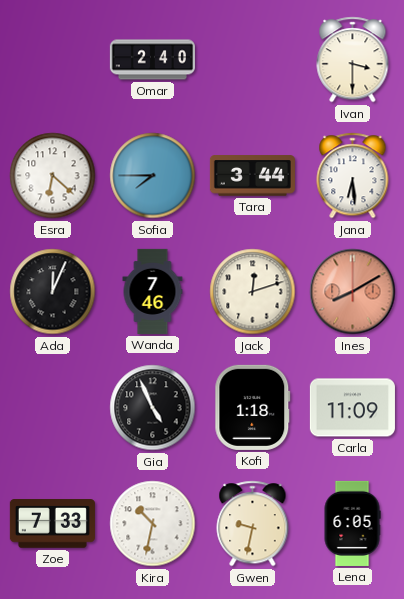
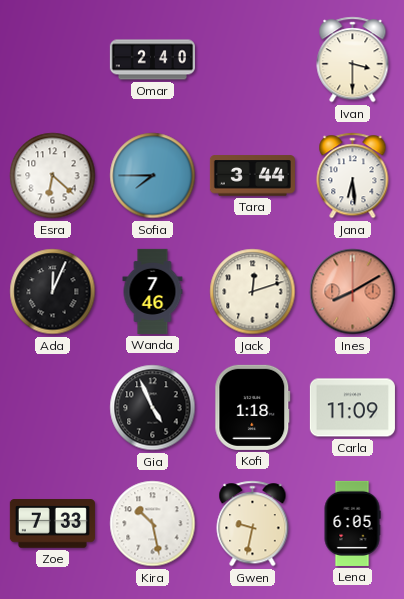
Kira: 10:32 -> 10:28
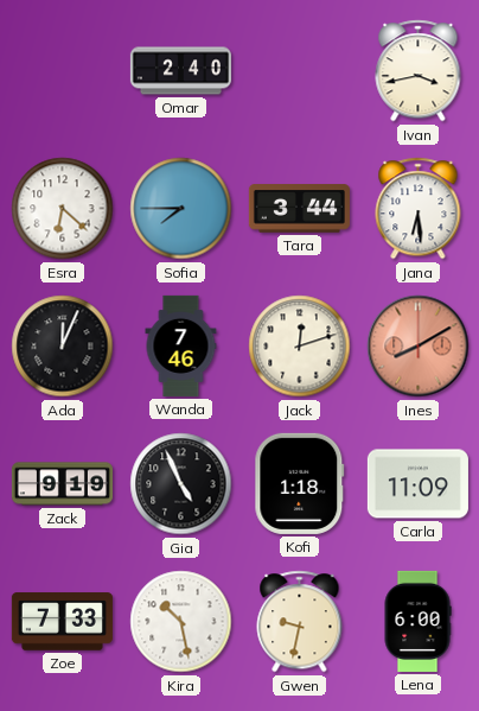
Ivan: 3:30 -> 3:43
Zack: none -> 9:19
Lena: 6:05 -> 6:00
